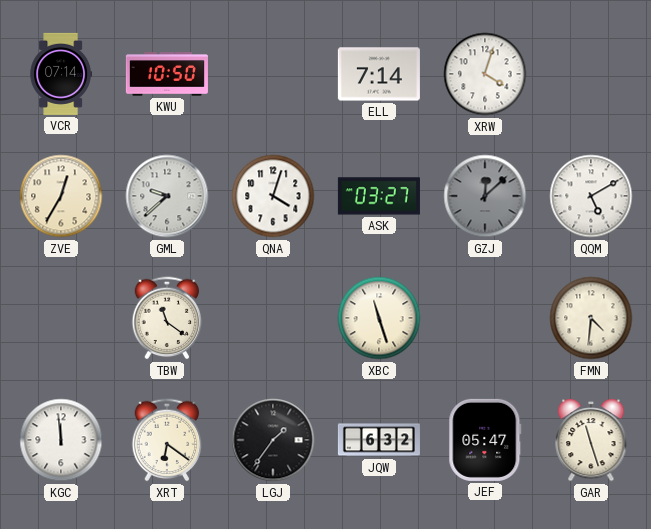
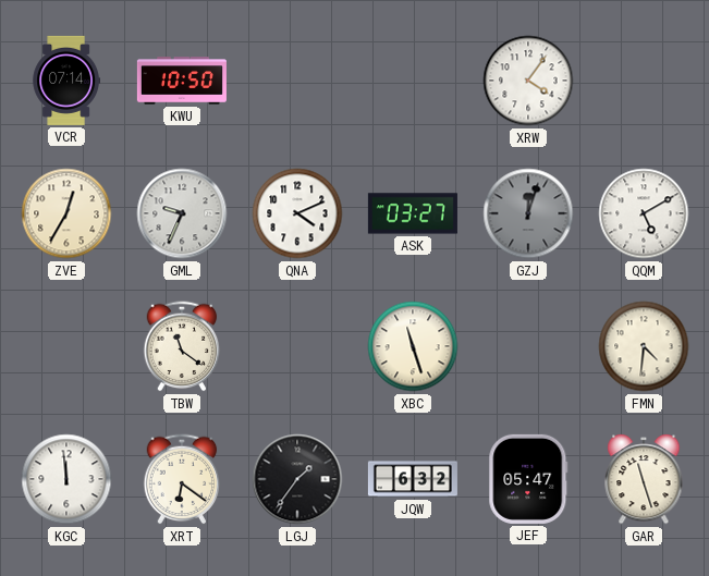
ELL: 7:14 -> none
XRW: 4:03 -> 4:06
GML: 9:38 -> 9:34
QNA: 4:03 -> 4:11
GZJ: 12:08 -> 12:03
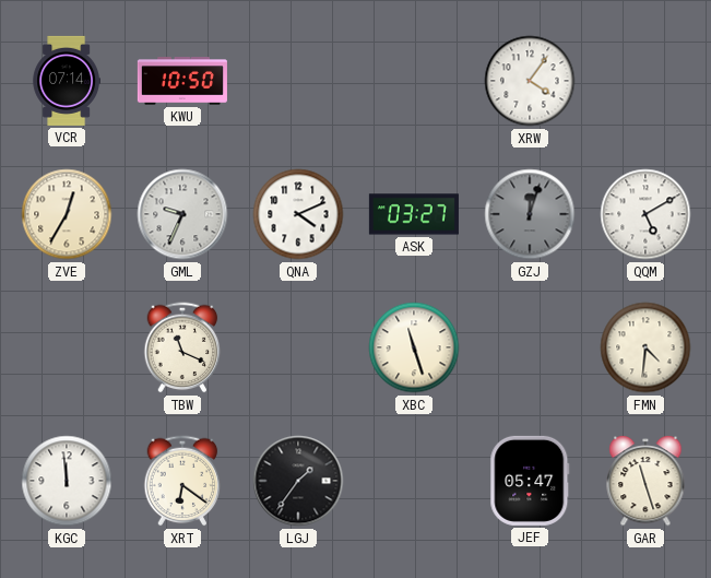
TBW: 11:21 -> 11:19
JQW: 6:32 -> none
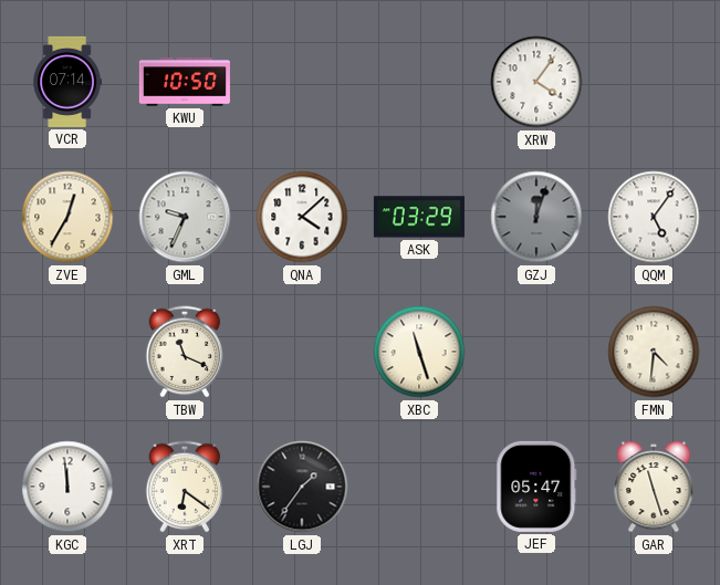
QNA: 4:11 -> 4:08
ASK: 03:27 -> 03:29
QQM: 5:10 -> 5:06
